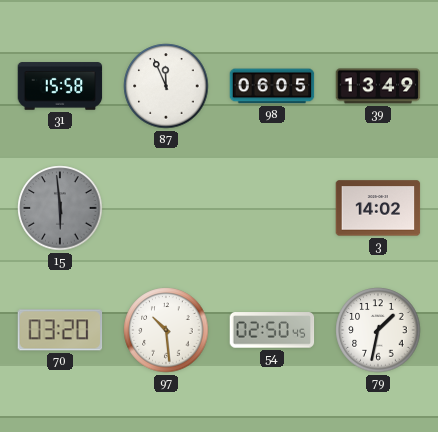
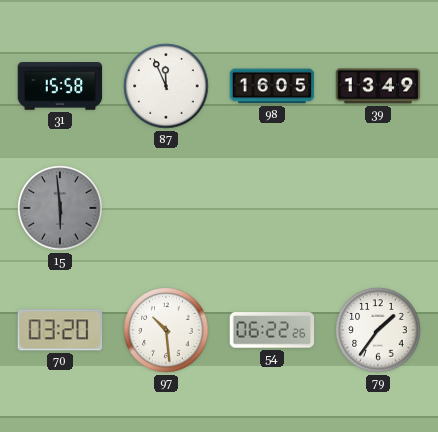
98: 06:05 -> 16:05
3: 14:02 -> none
54: 02:50 -> 06:22
79: 1:32 -> 1:36
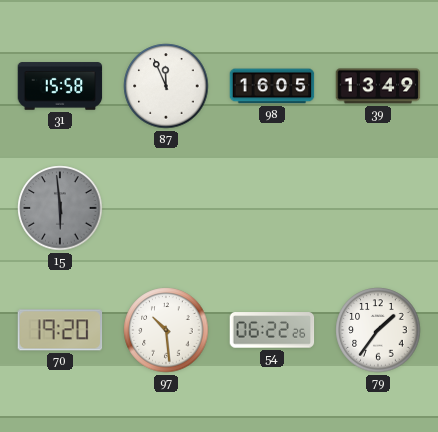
70: 03:20 -> 19:20
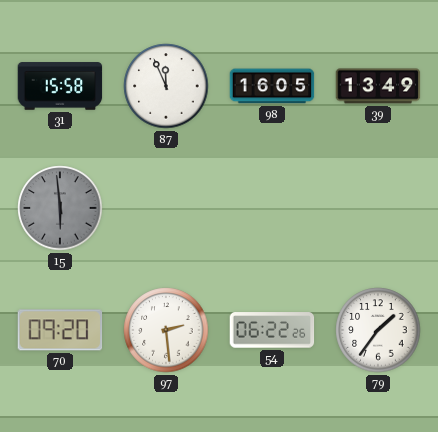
70: 19:20 -> 09:20
97: 10:29 -> 2:29
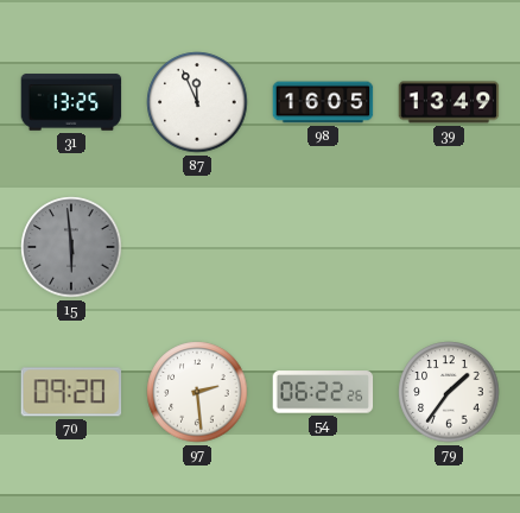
31: 15:58 -> 13:25
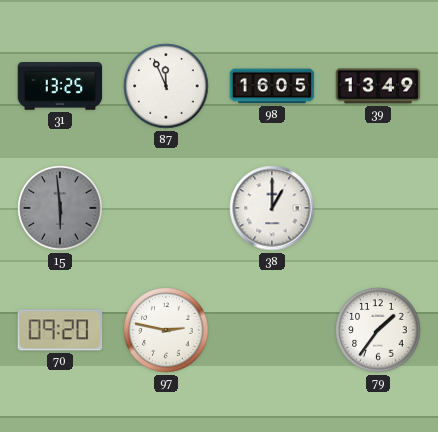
38: none -> 1:00
97: 2:29 -> 2:47
54: 06:22 -> none
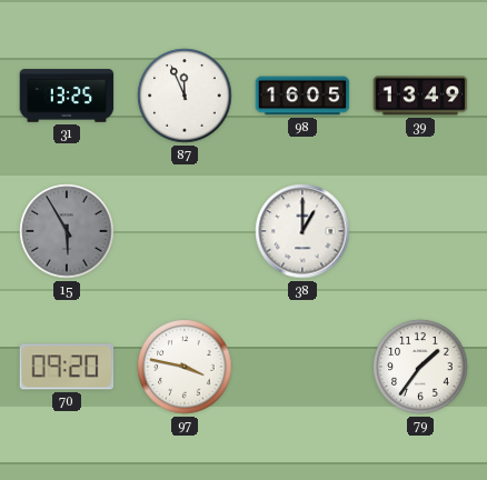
15: 5:59 -> 5:55
97: 2:47 -> 3:47
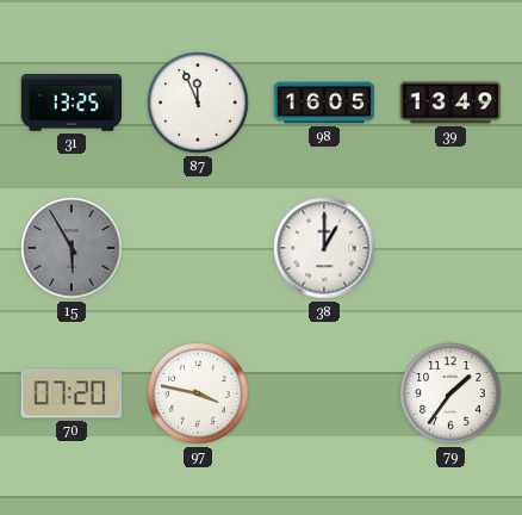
70: 09:20 -> 07:20
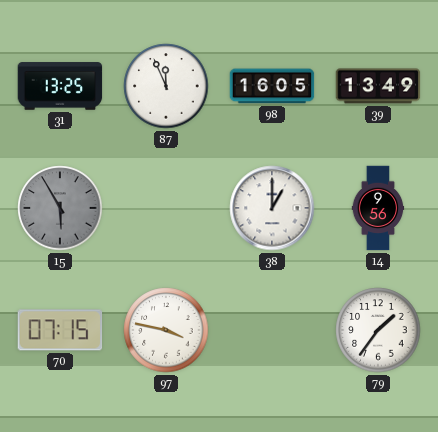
14: none -> 9:56
70: 07:20 -> 07:15
